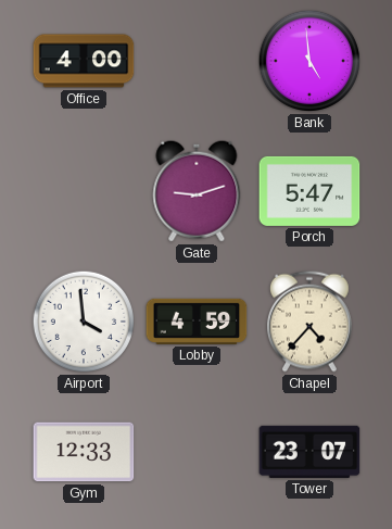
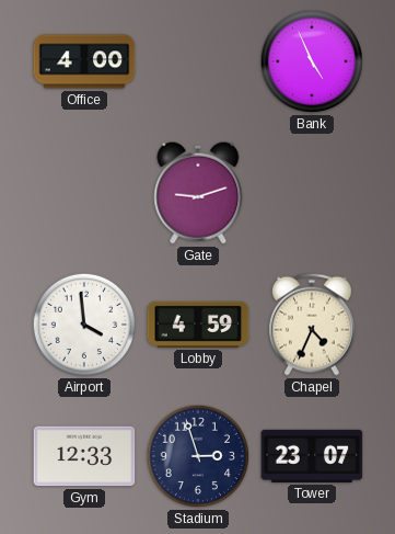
Bank: 4:59 -> 4:56
Porch: 5:47 -> none
Chapel: 4:37 -> 4:34
Stadium: none -> 2:57
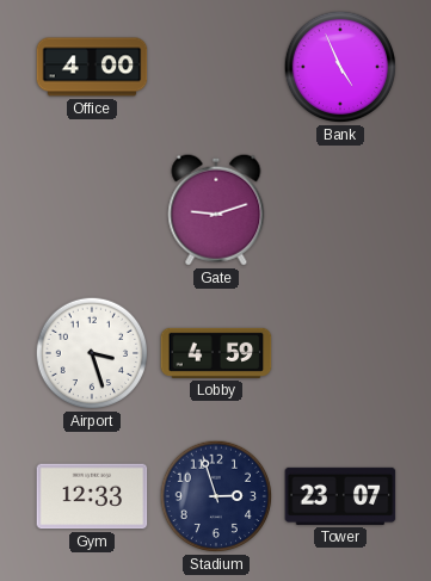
Airport: 3:59 -> 3:27
Chapel: 4:34 -> none
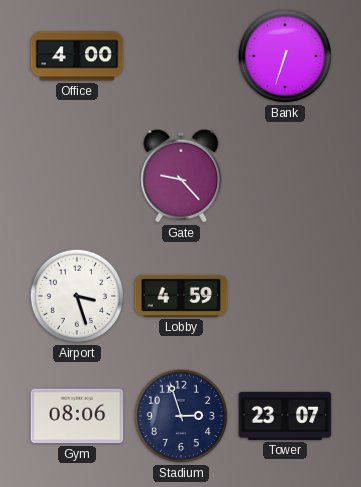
Bank: 4:56 -> 6:33
Gate: 9:12 -> 9:23
Gym: 12:33 -> 08:06
